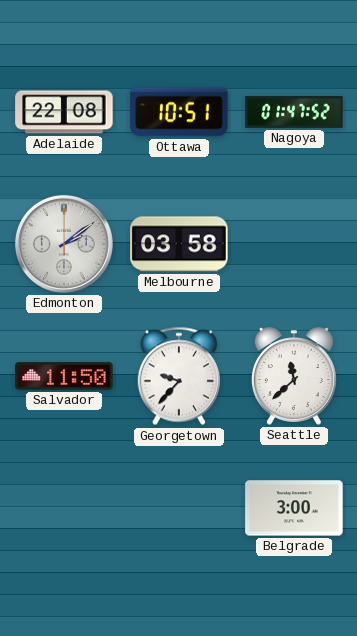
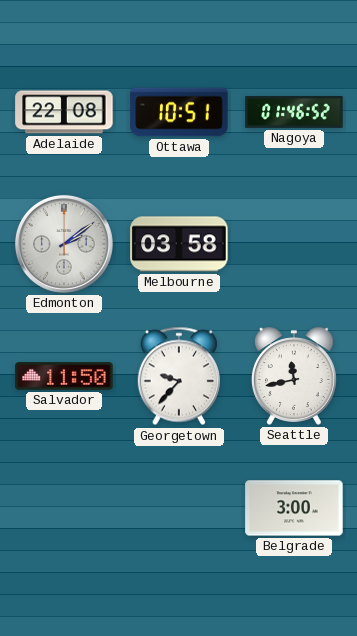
Nagoya: 01:47 -> 01:46
Seattle: 11:38 -> 11:43
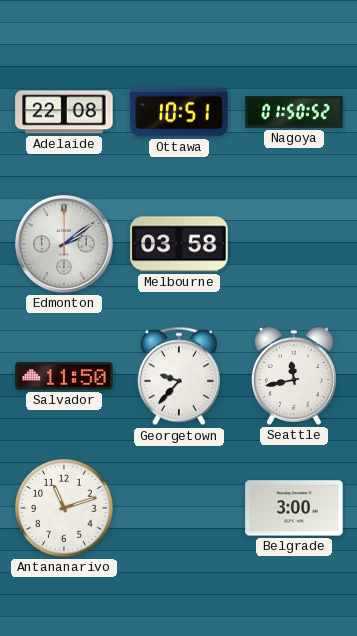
Nagoya: 01:46 -> 01:50
Antananarivo: none -> 11:12
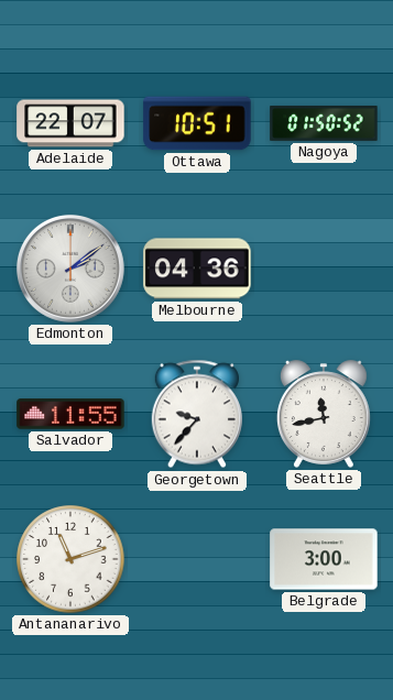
Adelaide: 22:08 -> 22:07
Melbourne: 03:58 -> 04:36
Salvador: 11:50 -> 11:55
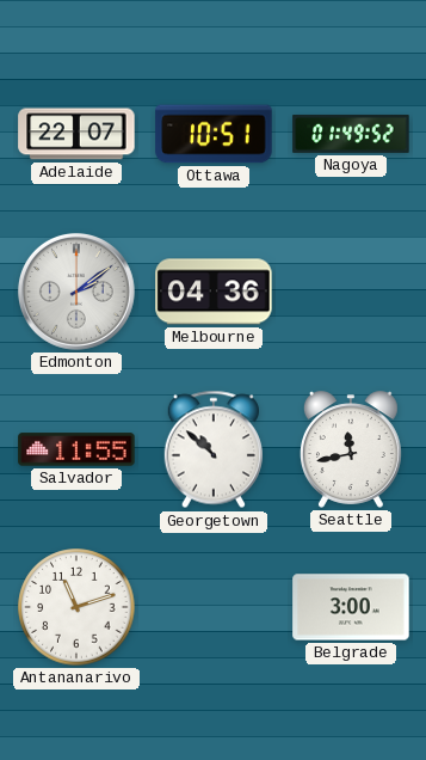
Nagoya: 01:50 -> 01:49
Georgetown: 9:37 -> 10:52
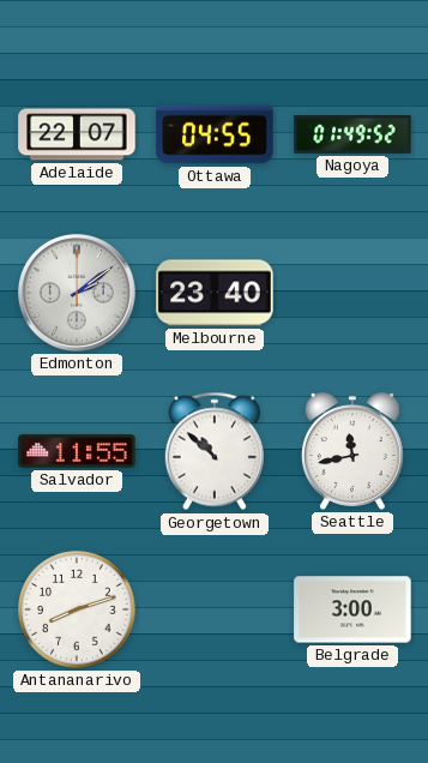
Ottawa: 10:51 -> 04:55
Melbourne: 04:36 -> 23:40
Antananarivo: 11:12 -> 8:12
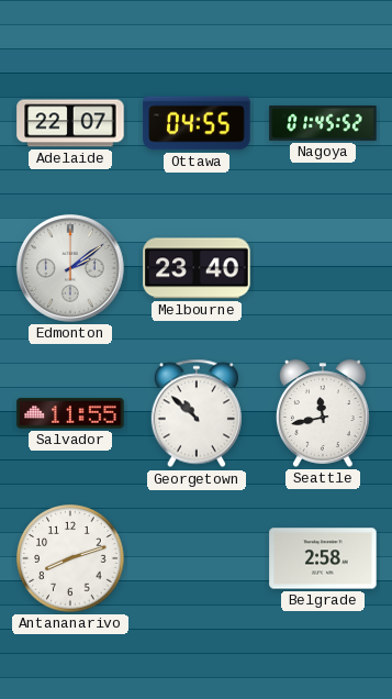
Nagoya: 01:49 -> 01:45
Belgrade: 3:00 -> 2:58
